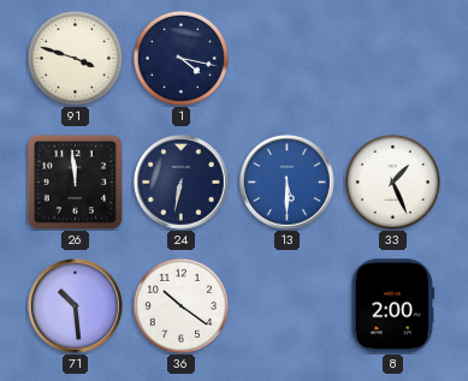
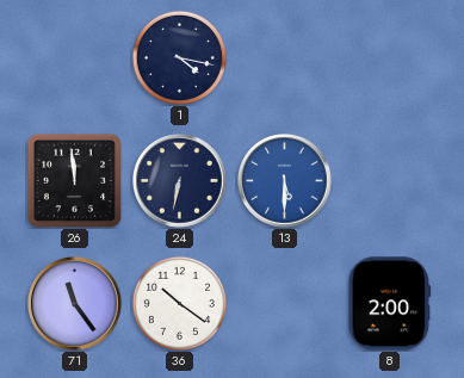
91: 3:48 -> none
33: 1:26 -> none
71: 10:29 -> 11:24
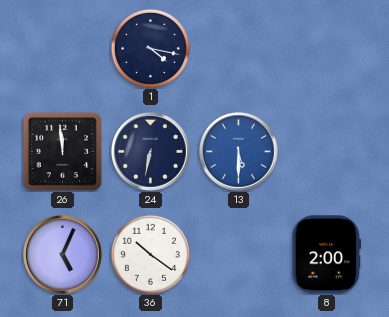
71: 11:24 -> 5:04
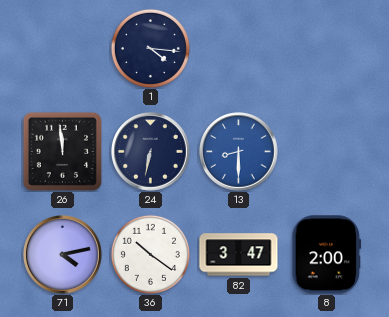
1: 4:17 -> 4:16
13: 5:30 -> 8:30
71: 5:04 -> 4:13
82: none -> 3:47
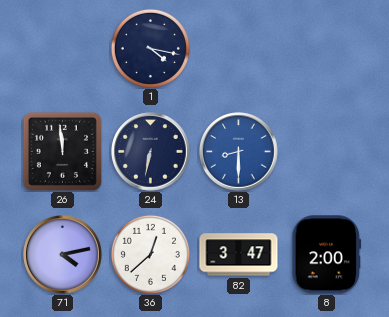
1: 4:16 -> 4:17
36: 10:21 -> 12:38
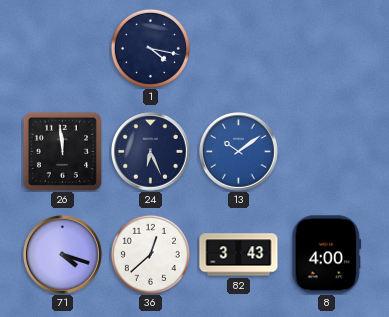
24: 6:32 -> 6:26
13: 8:30 -> 10:09
71: 4:13 -> 4:18
82: 3:47 -> 3:43
8: 2:00 -> 4:00
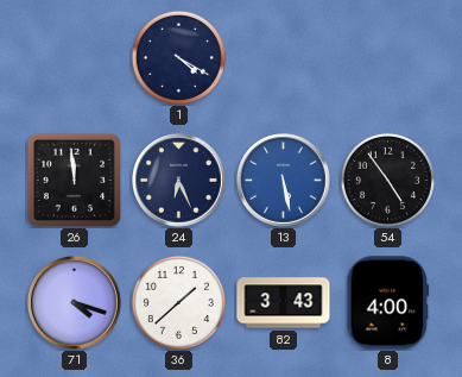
1: 4:17 -> 4:20
13: 10:09 -> 5:28
54: none -> 4:54
36: 12:38 -> 1:38
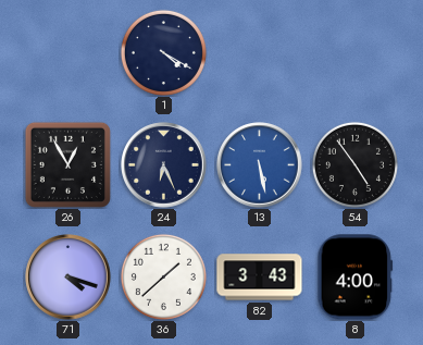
26: 11:59 -> 12:55
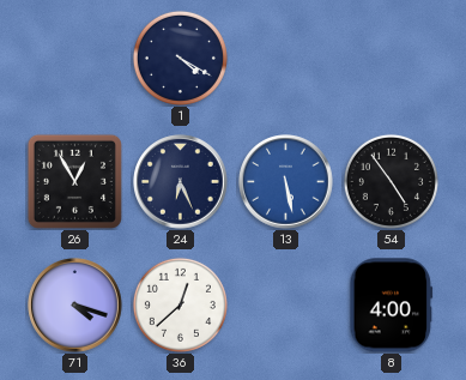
36: 1:38 -> 12:38
82: 3:43 -> none
